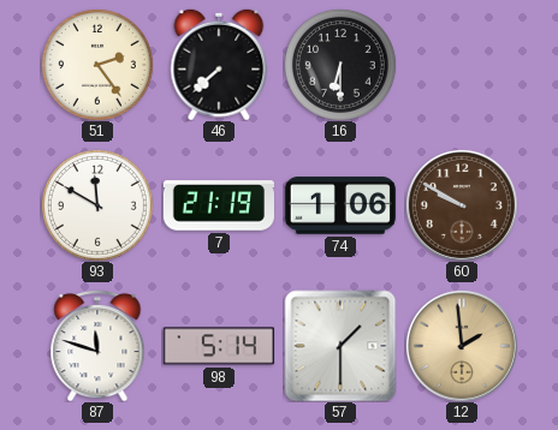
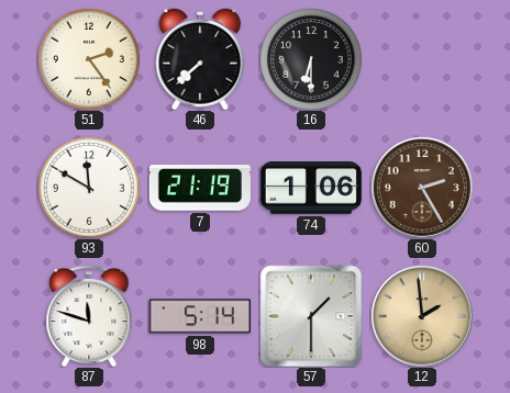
60: 9:50 -> 2:25
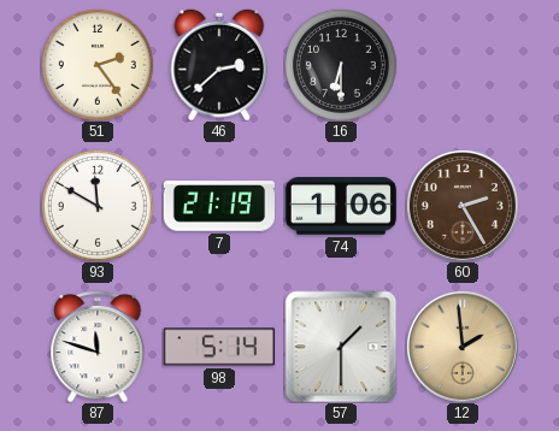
46: 7:38 -> 2:38
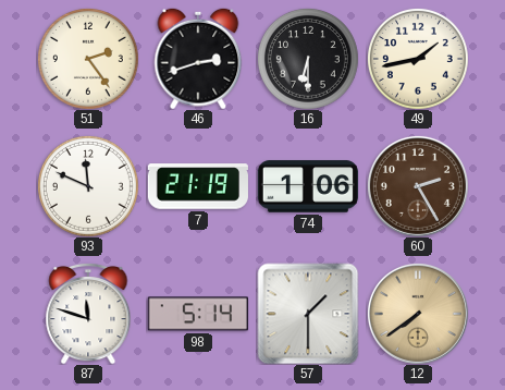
46: 2:38 -> 2:42
49: none -> 1:43
93: 11:50 -> 11:49
12: 1:59 -> 7:39
